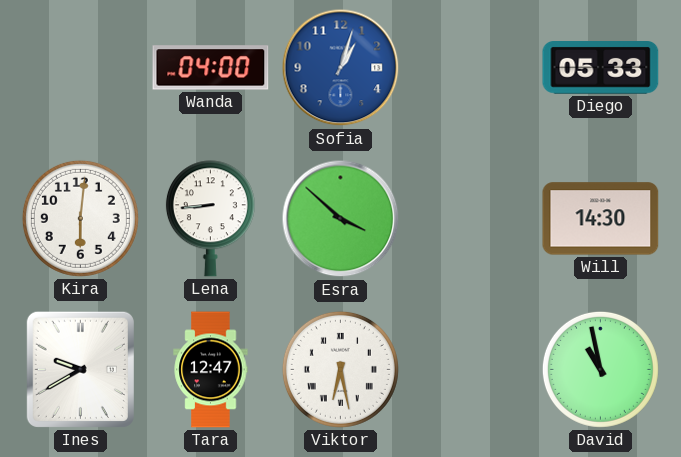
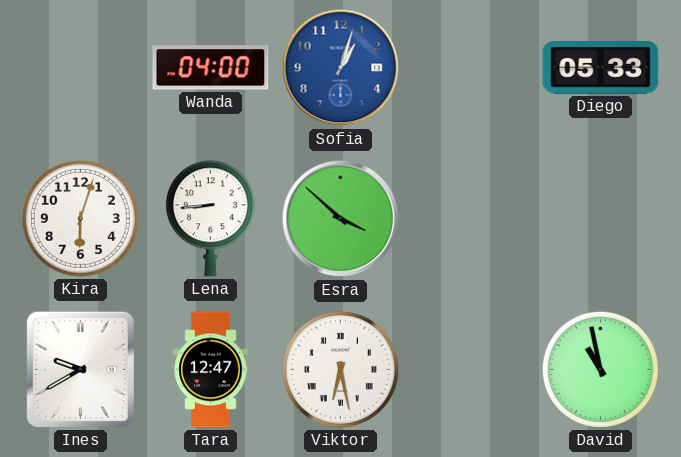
Kira: 6:01 -> 6:03
Will: 14:30 -> none
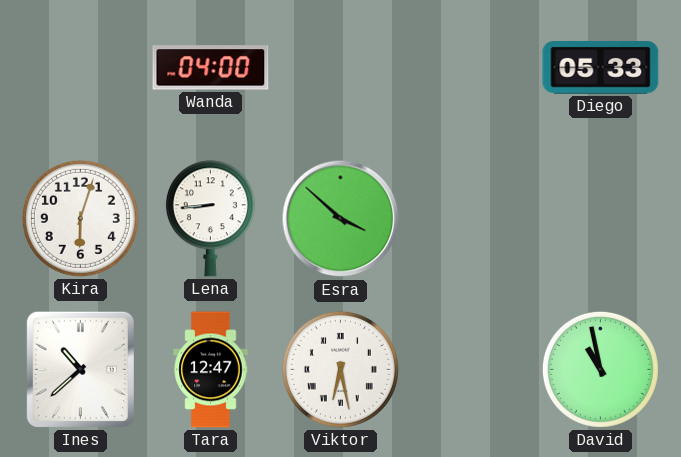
Sofia: 1:03 -> none
Ines: 9:40 -> 10:38
